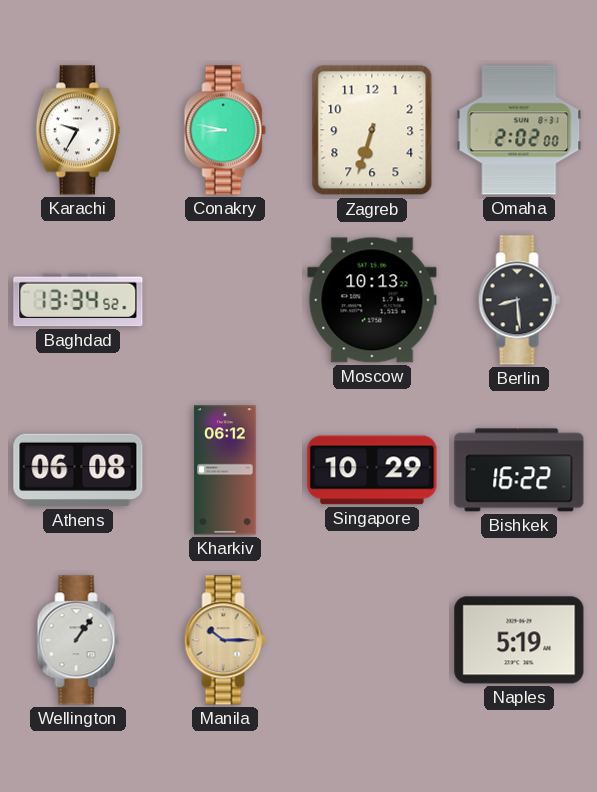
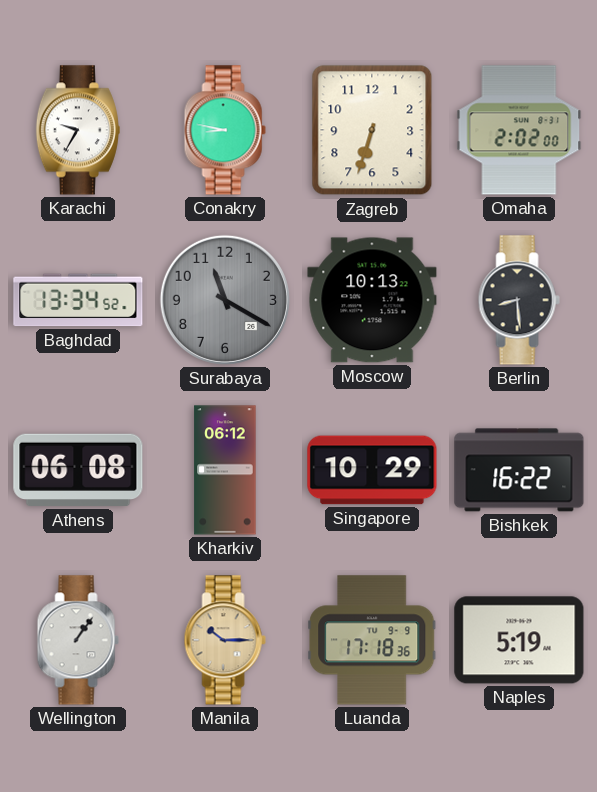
Surabaya: none -> 11:20
Luanda: none -> 17:18
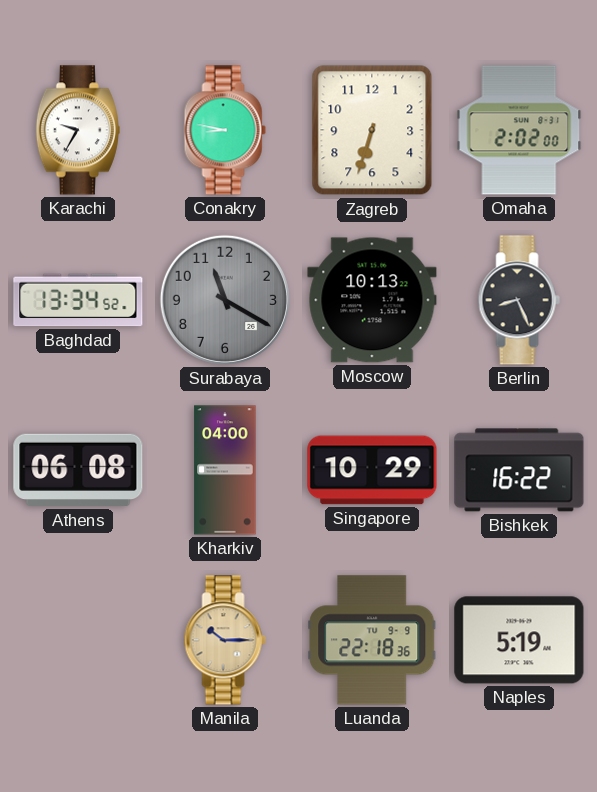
Berlin: 8:29 -> 8:26
Kharkiv: 06:12 -> 04:00
Wellington: 1:06 -> none
Luanda: 17:18 -> 22:18
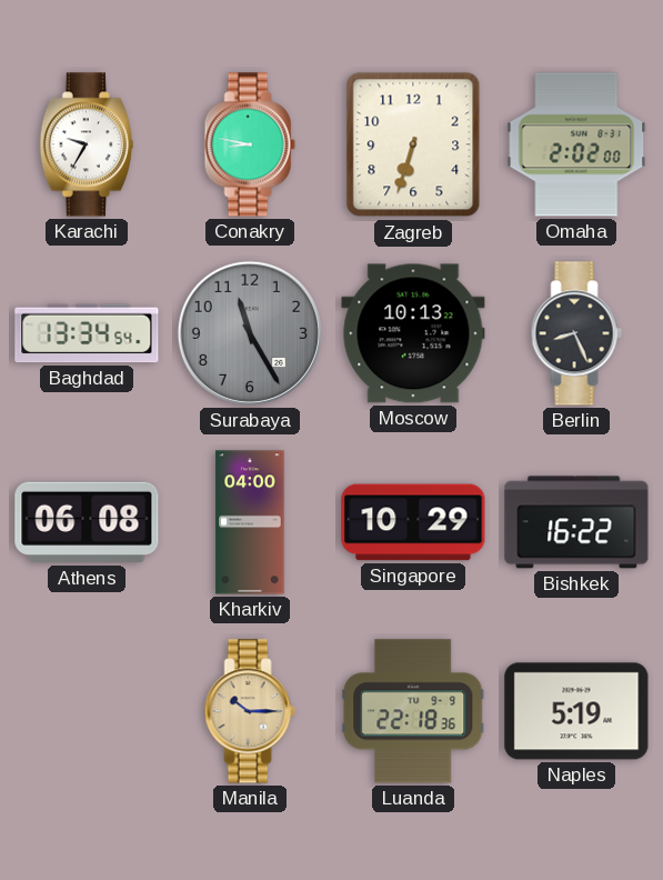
Baghdad: 13:34:52 -> 13:34:54
Surabaya: 11:20 -> 11:25
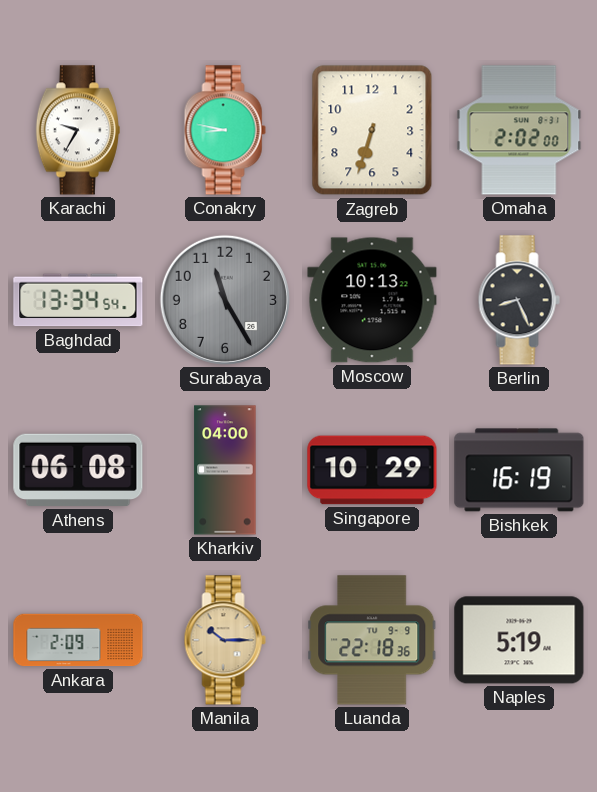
Bishkek: 16:22 -> 16:19
Ankara: none -> 2:09
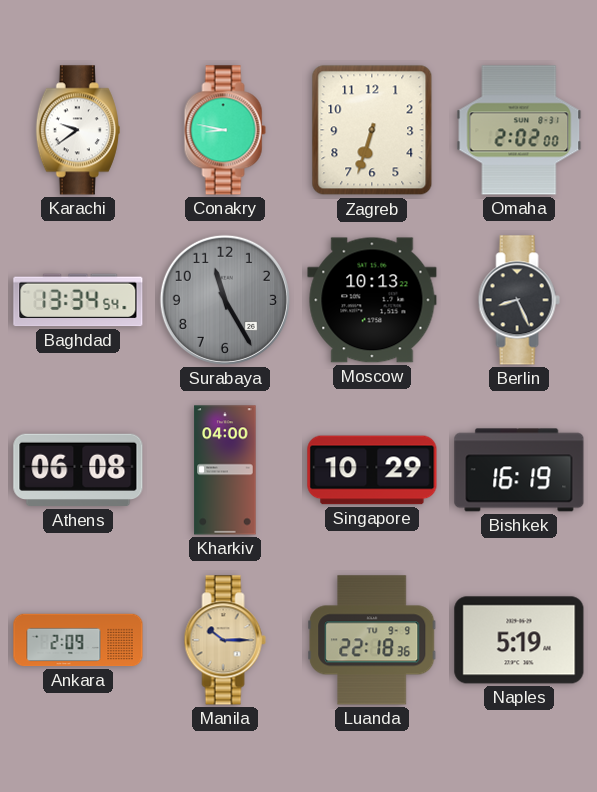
Karachi: 9:35 -> 9:39
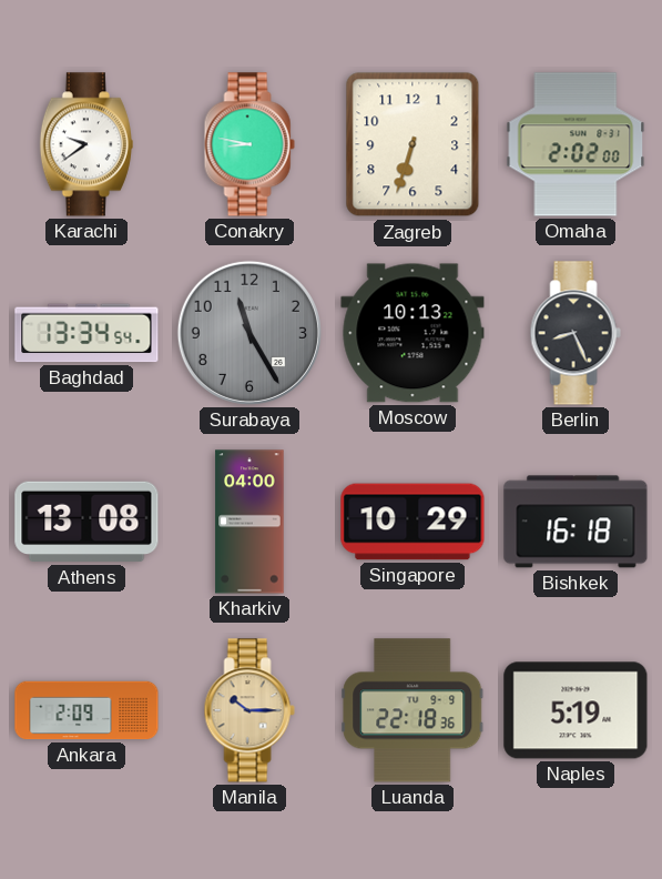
Athens: 06:08 -> 13:08
Bishkek: 16:19 -> 16:18
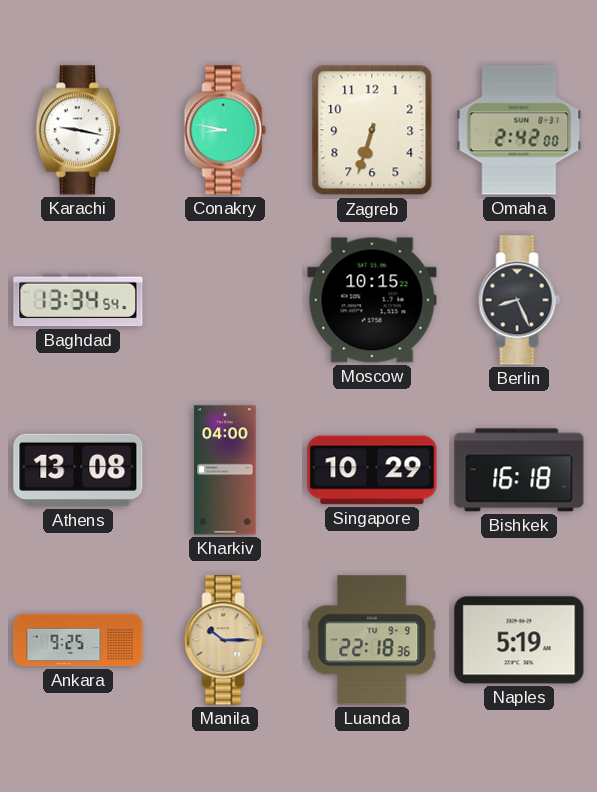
Karachi: 9:39 -> 9:17
Omaha: 2:02 -> 2:42
Surabaya: 11:25 -> none
Moscow: 10:13 -> 10:15
Ankara: 2:09 -> 9:25
